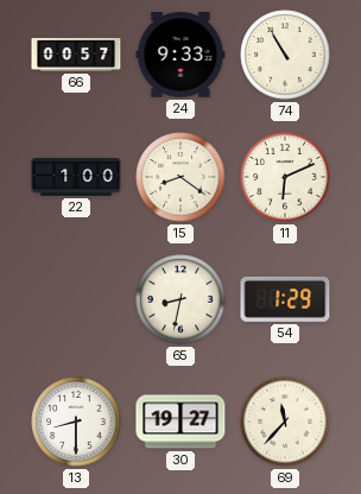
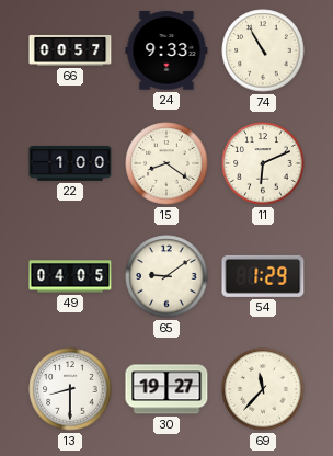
49: none -> 04:05
65: 8:32 -> 9:09
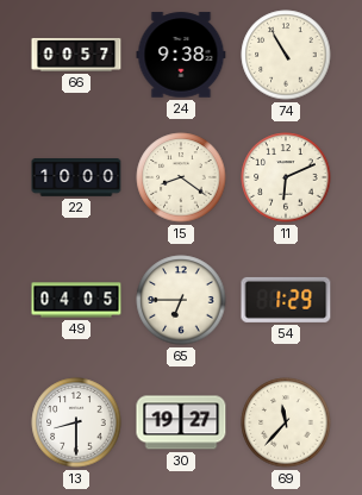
24: 9:33 -> 9:38
22: 1:00 -> 10:00
65: 9:09 -> 6:45
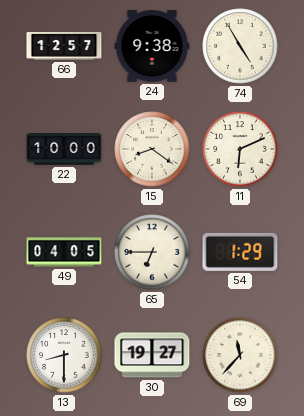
66: 00:57 -> 12:57
74: 10:55 -> 4:55
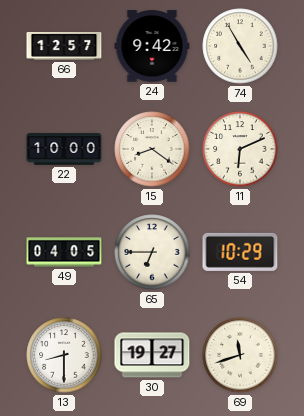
24: 9:38 -> 9:42
54: 1:29 -> 10:29
69: 11:37 -> 11:42
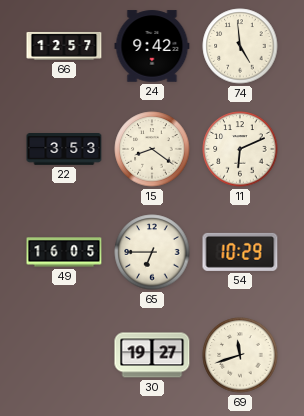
74: 4:55 -> 4:59
22: 10:00 -> 3:53
49: 04:05 -> 16:05
13: 8:30 -> none
